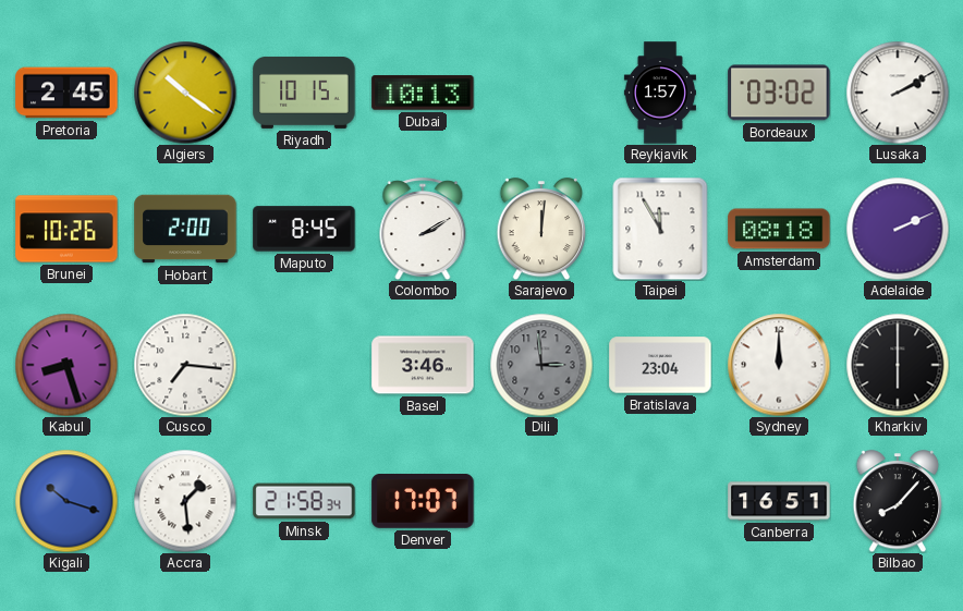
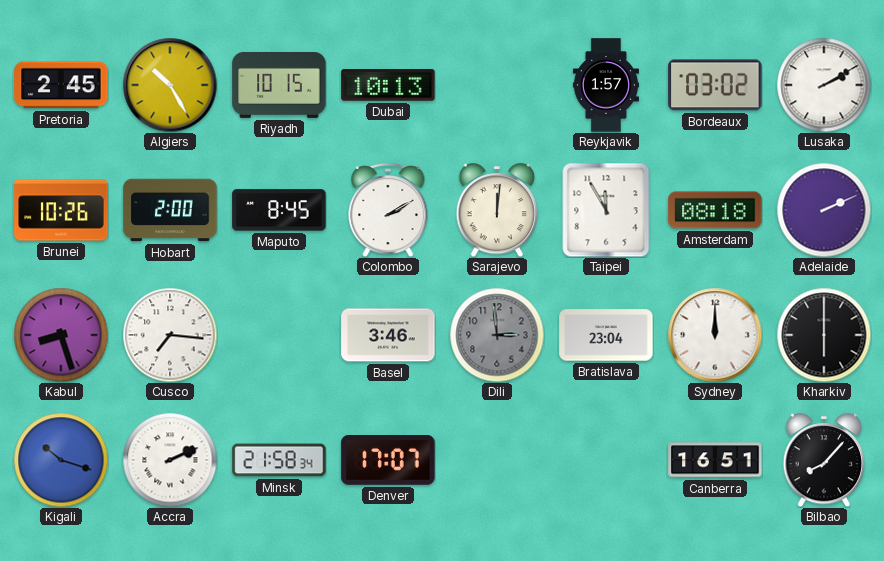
Algiers: 10:21 -> 10:25
Accra: 1:29 -> 2:11
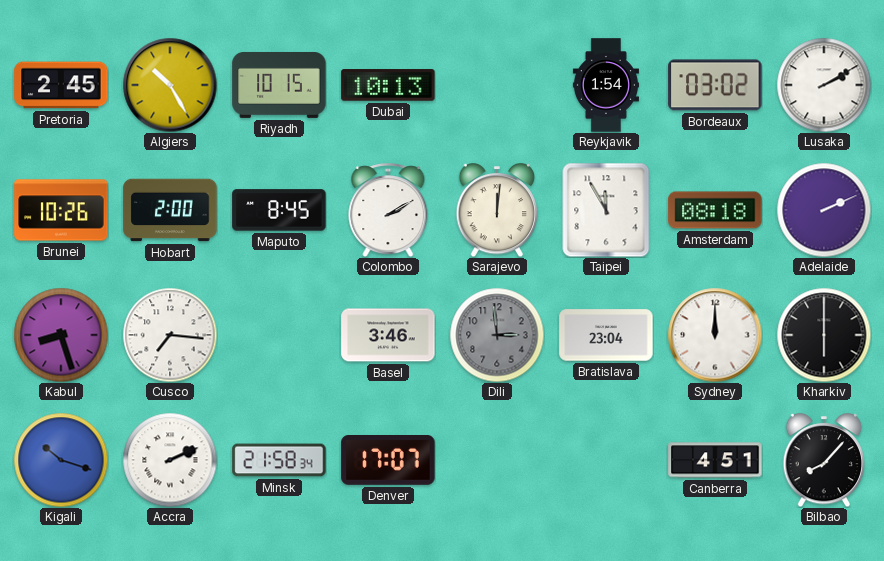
Reykjavik: 1:57 -> 1:54
Canberra: 16:51 -> 4:51
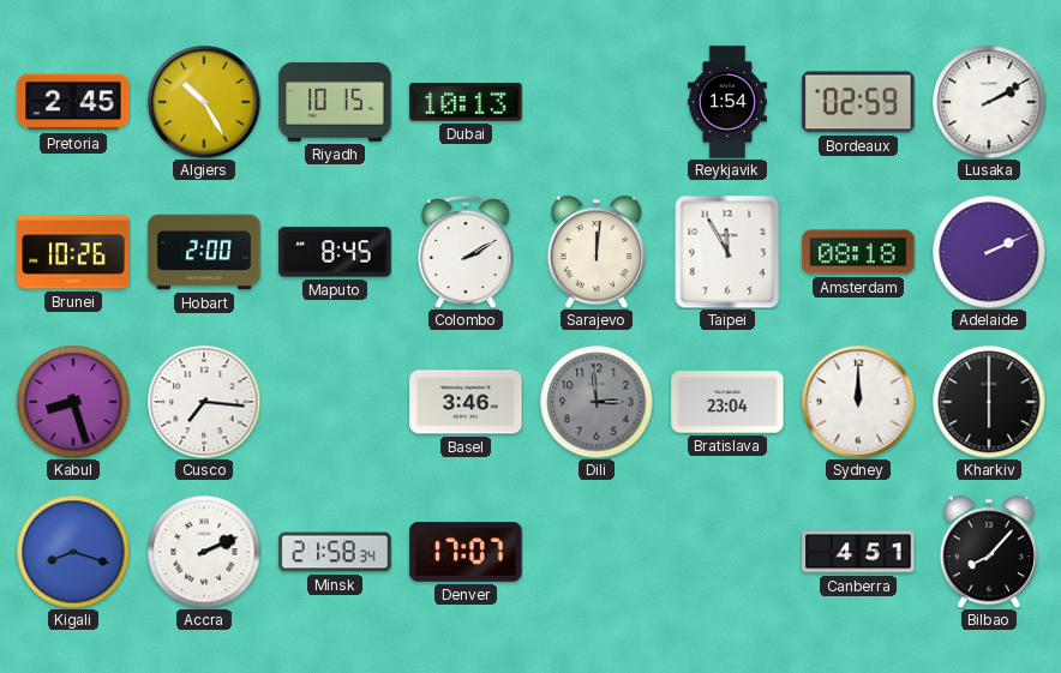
Bordeaux: 03:02 -> 02:59
Kigali: 10:18 -> 8:18
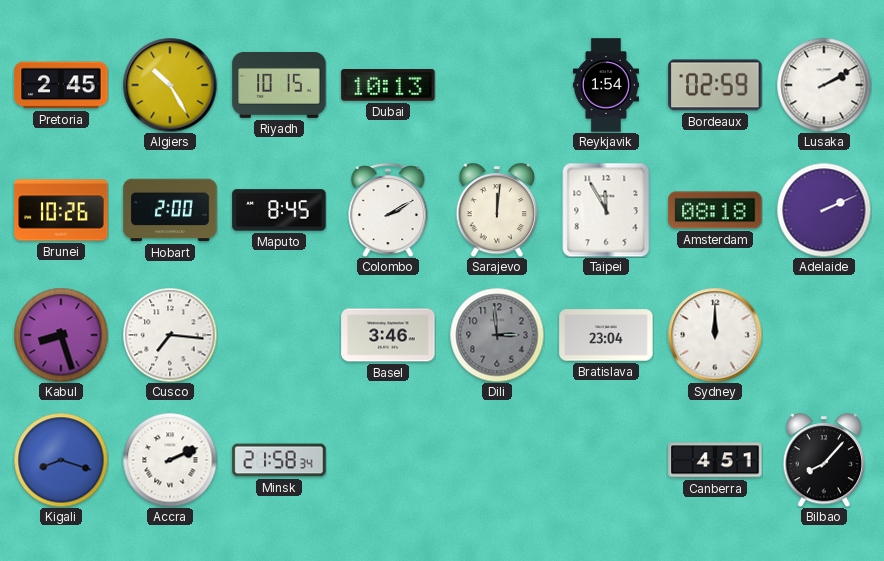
Kharkiv: 6:00 -> none
Denver: 17:07 -> none
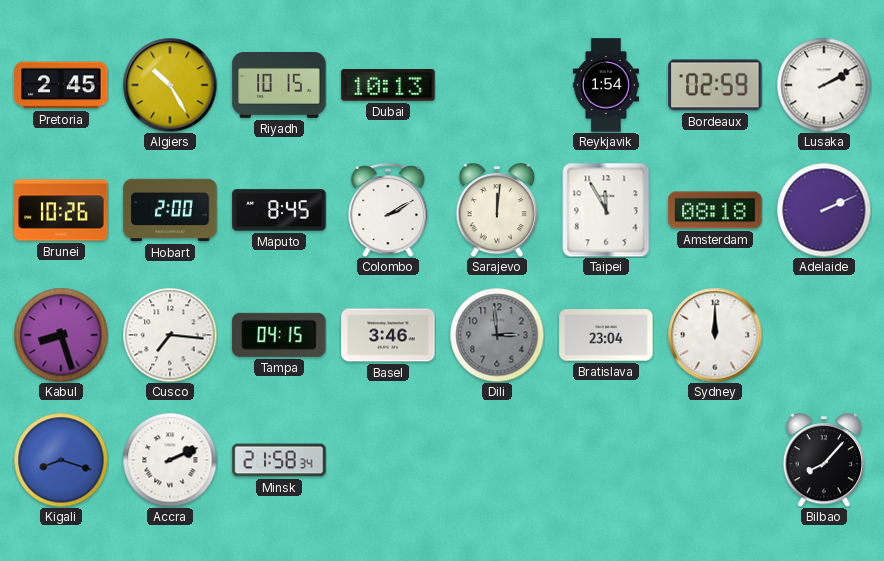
Tampa: none -> 04:15
Canberra: 4:51 -> none
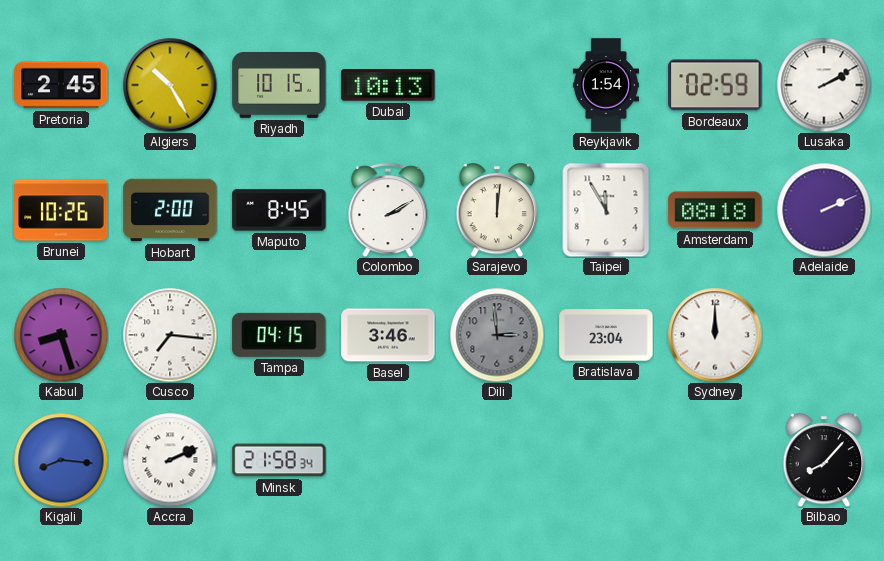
Kigali: 8:18 -> 8:16
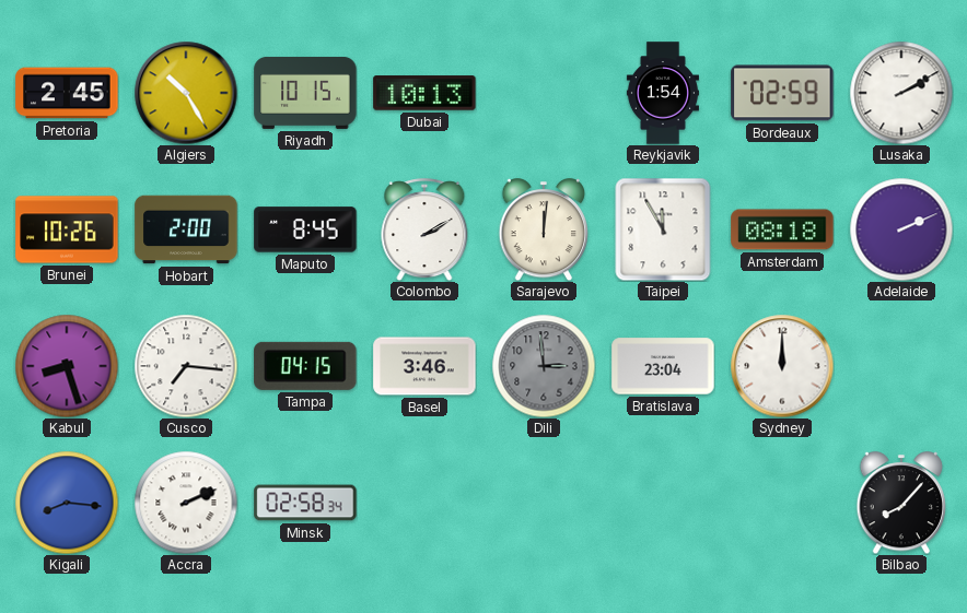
Minsk: 21:58 -> 02:58
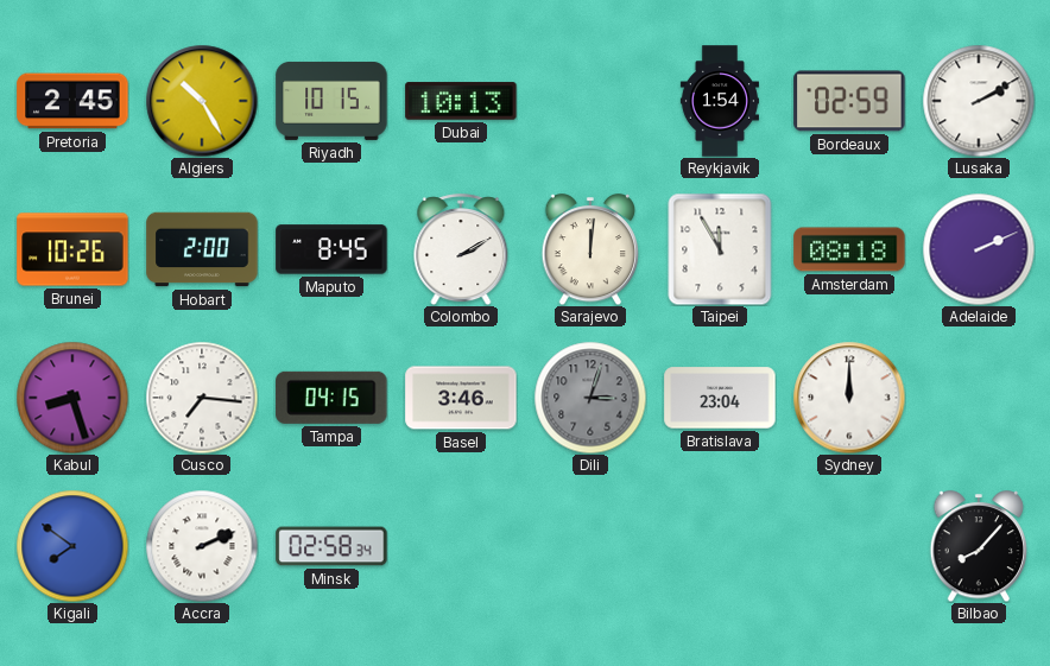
Dili: 2:59 -> 3:03
Kigali: 8:16 -> 7:51
